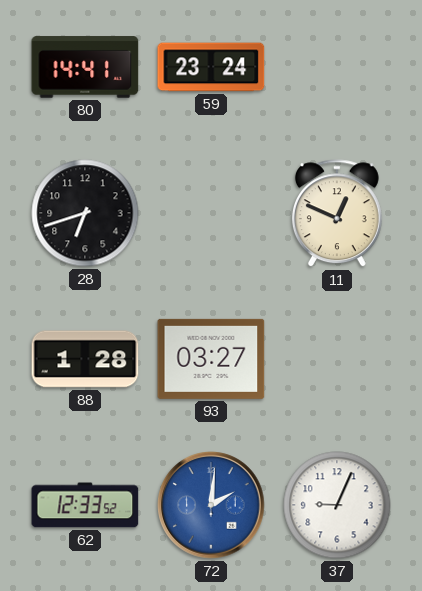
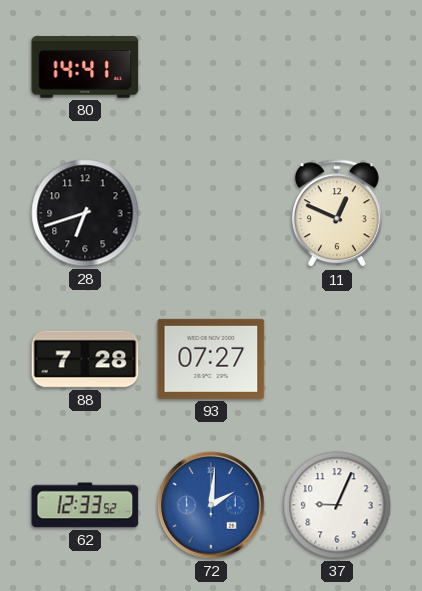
59: 23:24 -> none
88: 1:28 -> 7:28
93: 03:27 -> 07:27
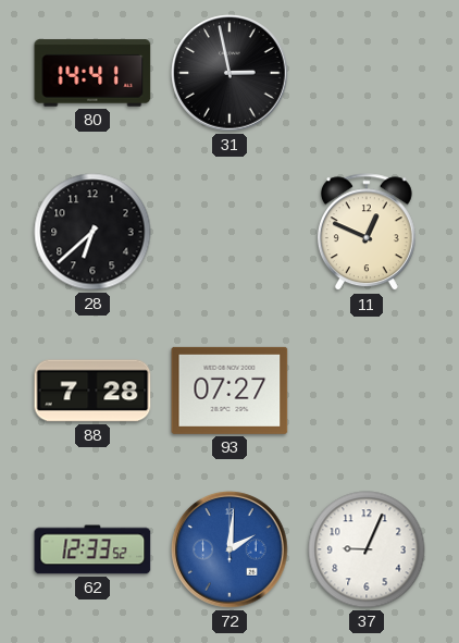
31: none -> 2:58
28: 6:42 -> 6:38
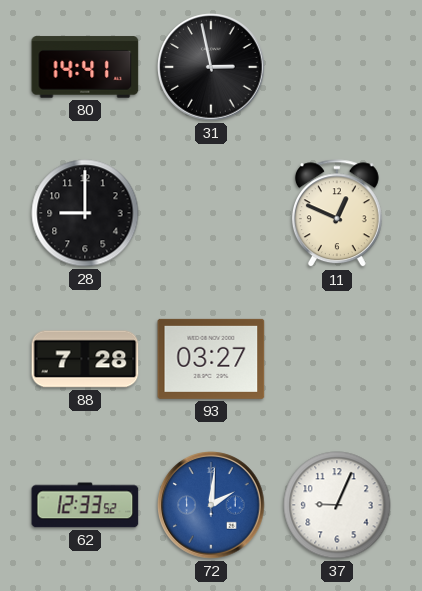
28: 6:38 -> 9:00
93: 07:27 -> 03:27
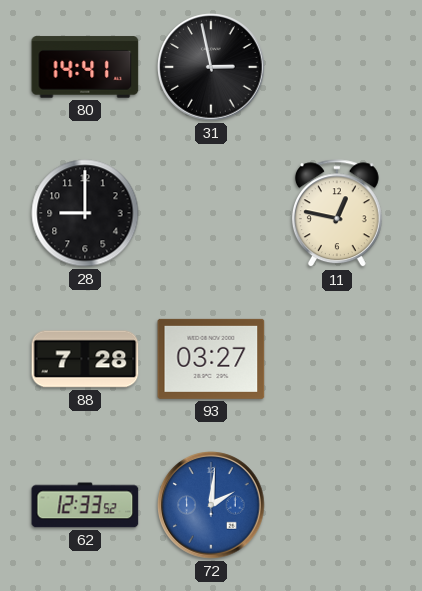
11: 12:49 -> 12:47
37: 9:04 -> none
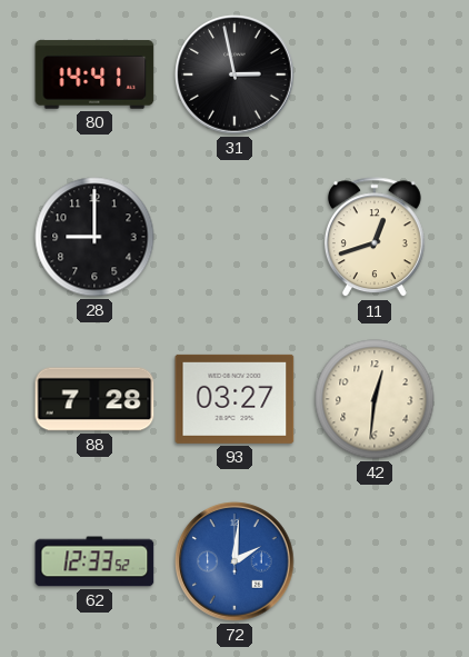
11: 12:47 -> 12:42
42: none -> 12:31
